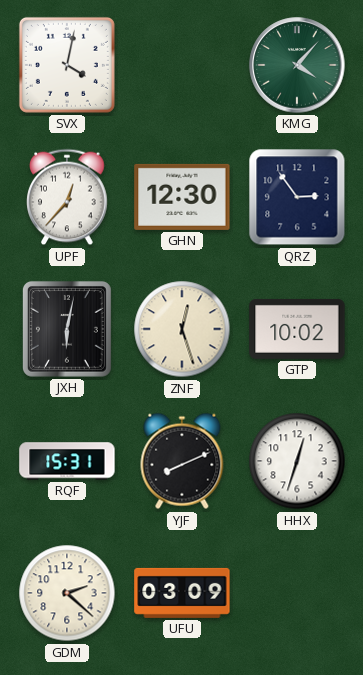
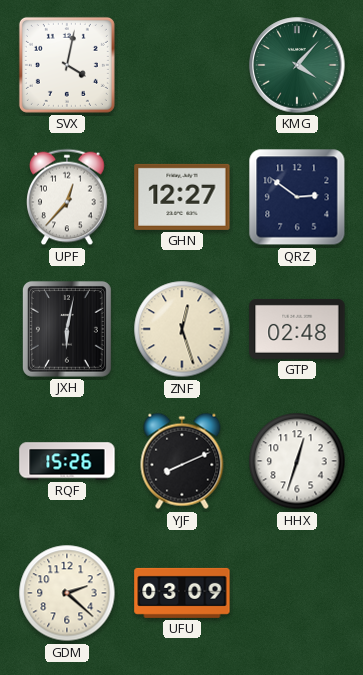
GHN: 12:30 -> 12:27
QRZ: 2:54 -> 2:51
GTP: 10:02 -> 02:48
RQF: 15:31 -> 15:26
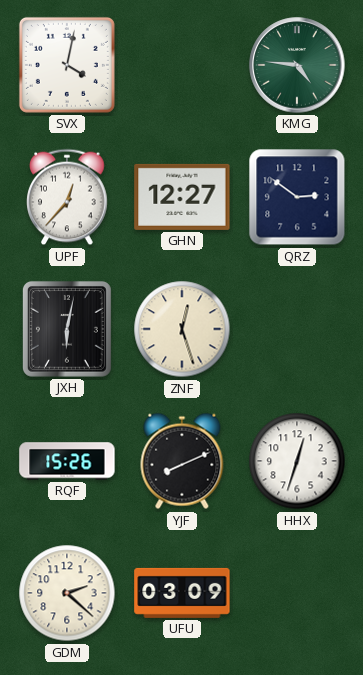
KMG: 4:07 -> 4:46
GTP: 02:48 -> none
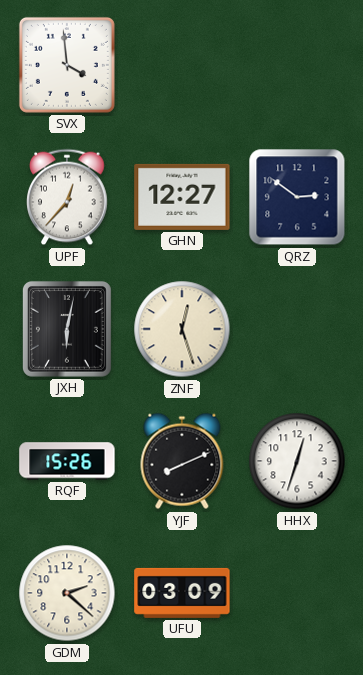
SVX: 4:02 -> 3:59
KMG: 4:46 -> none
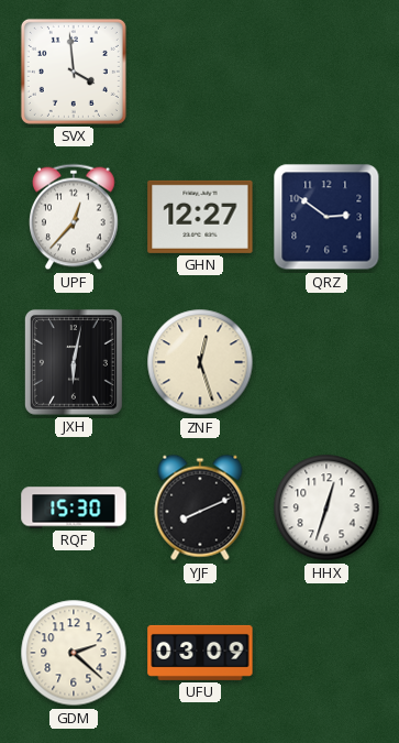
RQF: 15:26 -> 15:30
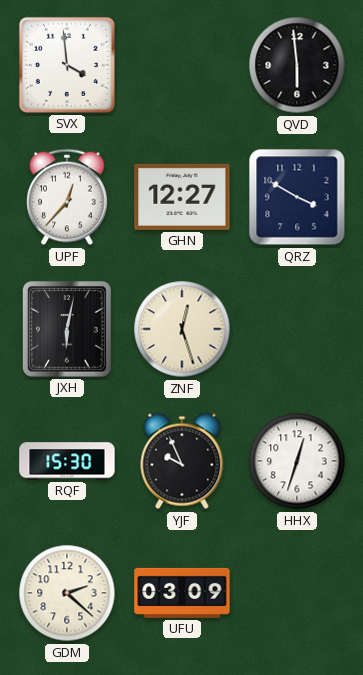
QVD: none -> 5:59
QRZ: 2:51 -> 3:50
YJF: 8:11 -> 9:56
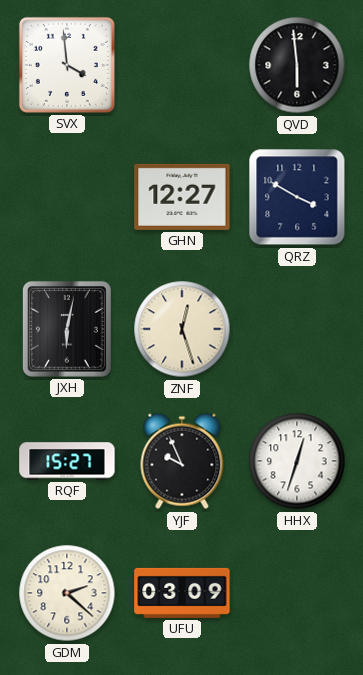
UPF: 12:37 -> none
RQF: 15:30 -> 15:27
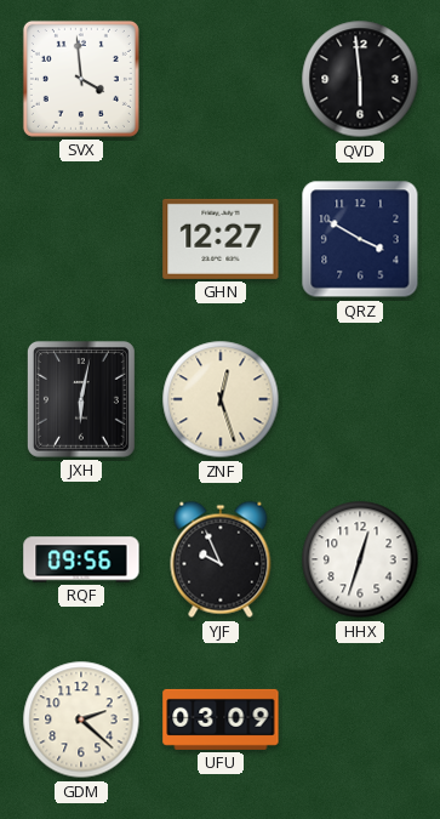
RQF: 15:27 -> 09:56
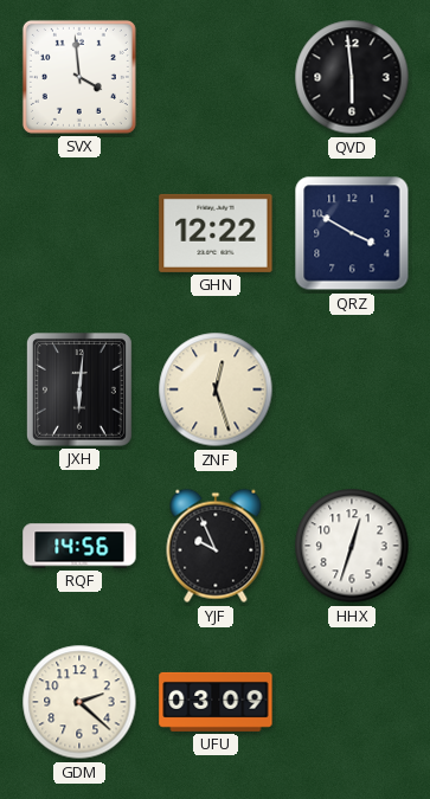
GHN: 12:27 -> 12:22
JXH: 6:02 -> 6:01
RQF: 09:56 -> 14:56
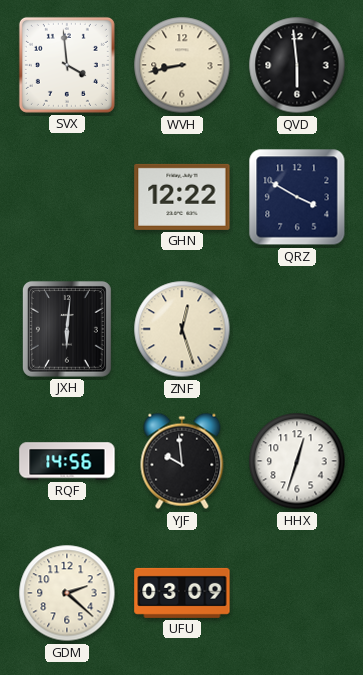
WVH: none -> 8:43
YJF: 9:56 -> 9:59
